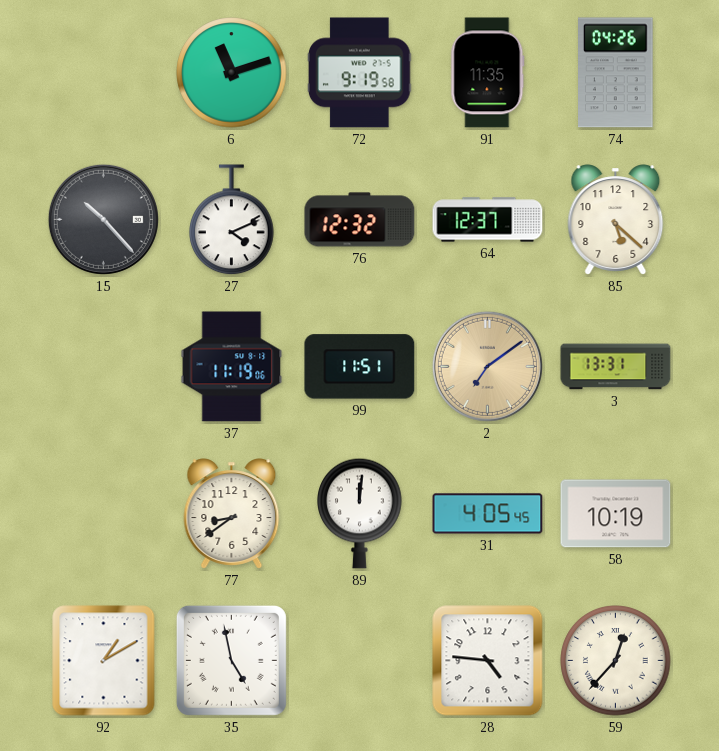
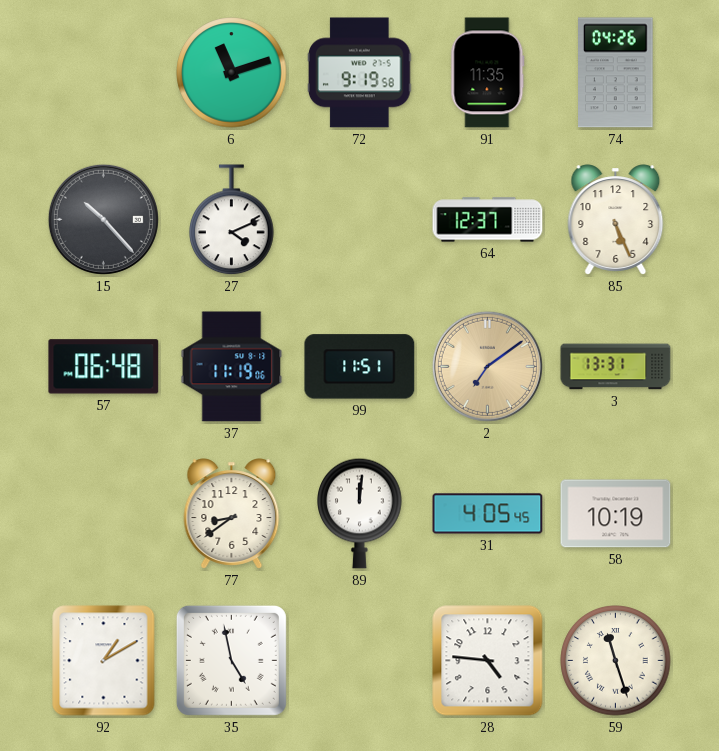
76: 12:32 -> none
85: 5:22 -> 5:26
57: none -> 06:48
59: 12:37 -> 11:27
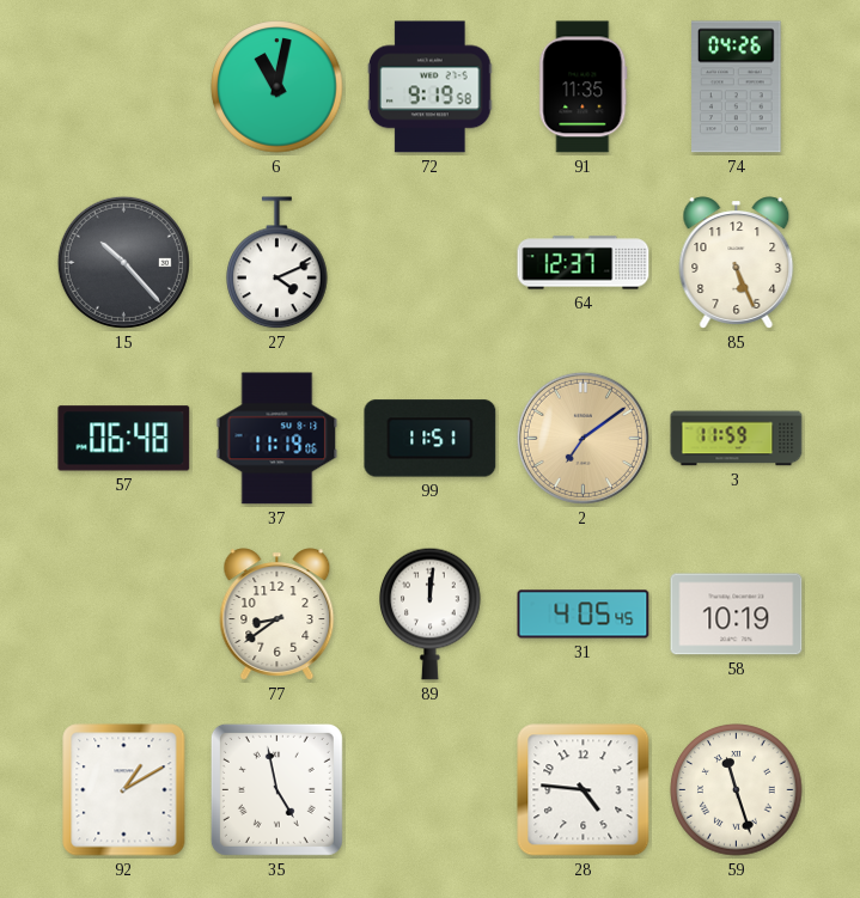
6: 11:12 -> 11:02
3: 13:31 -> 11:59
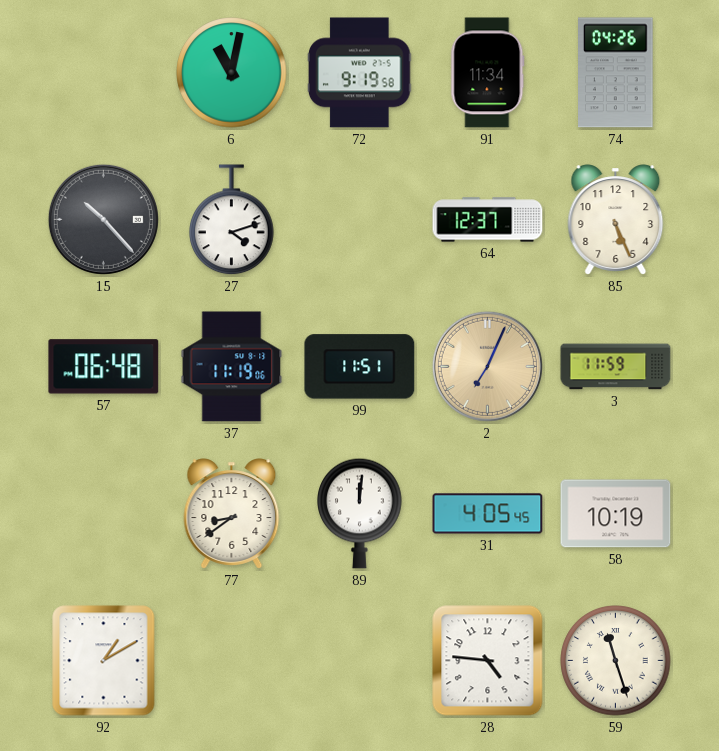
91: 11:35 -> 11:34
27: 4:11 -> 4:12
2: 7:09 -> 7:04
35: 4:58 -> none
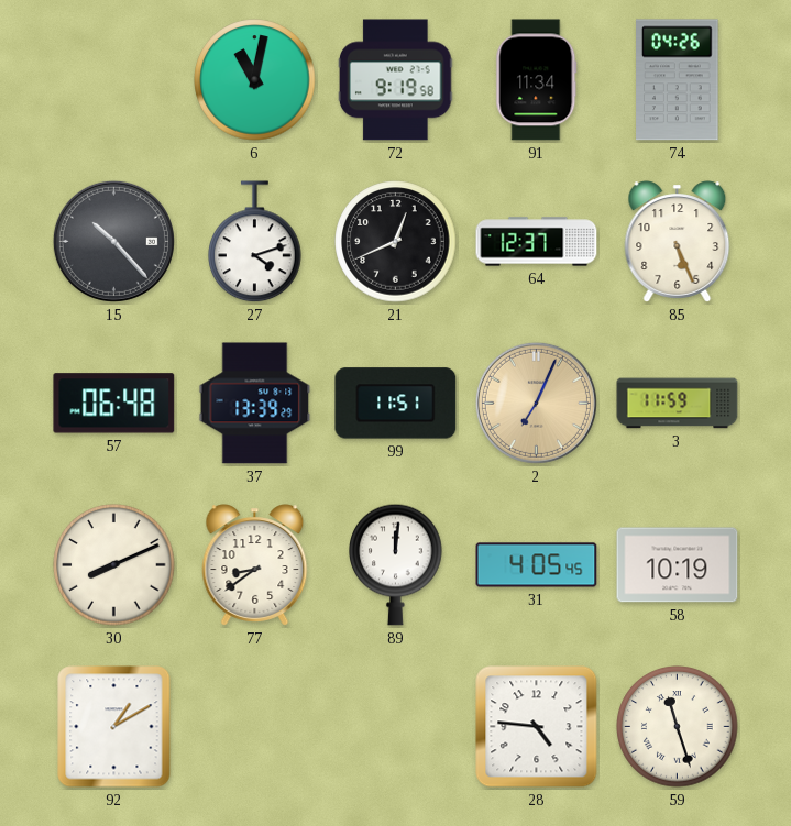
21: none -> 12:41
37: 11:19 -> 13:39
30: none -> 8:11
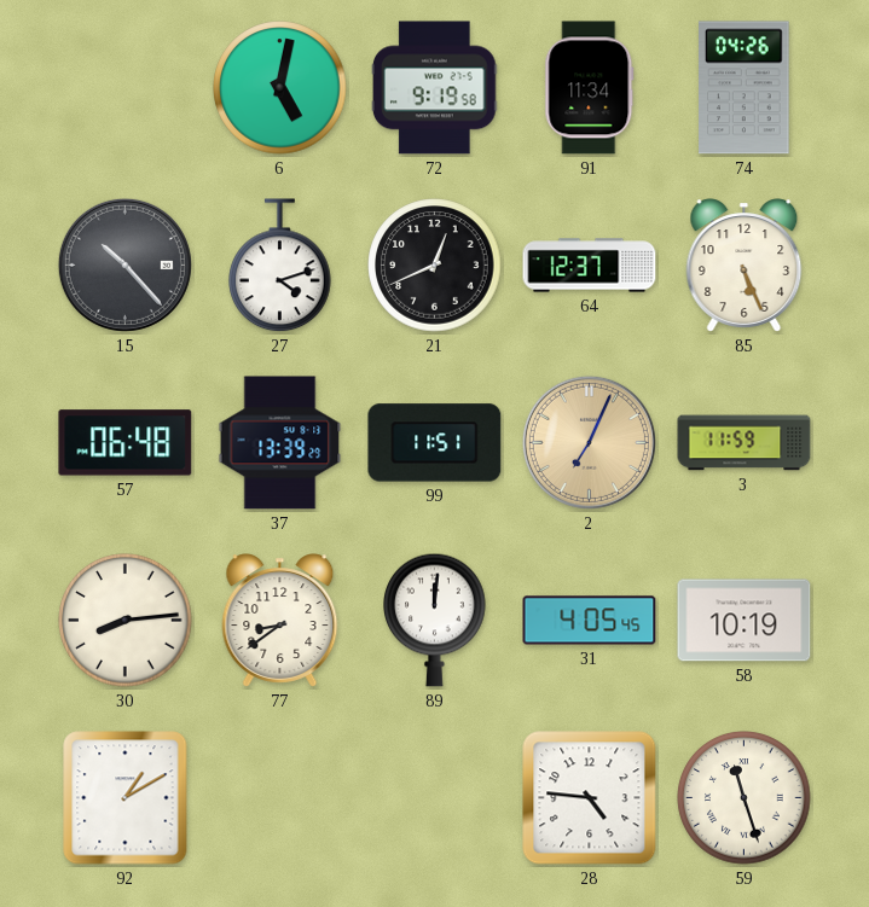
6: 11:02 -> 5:02
30: 8:11 -> 8:14
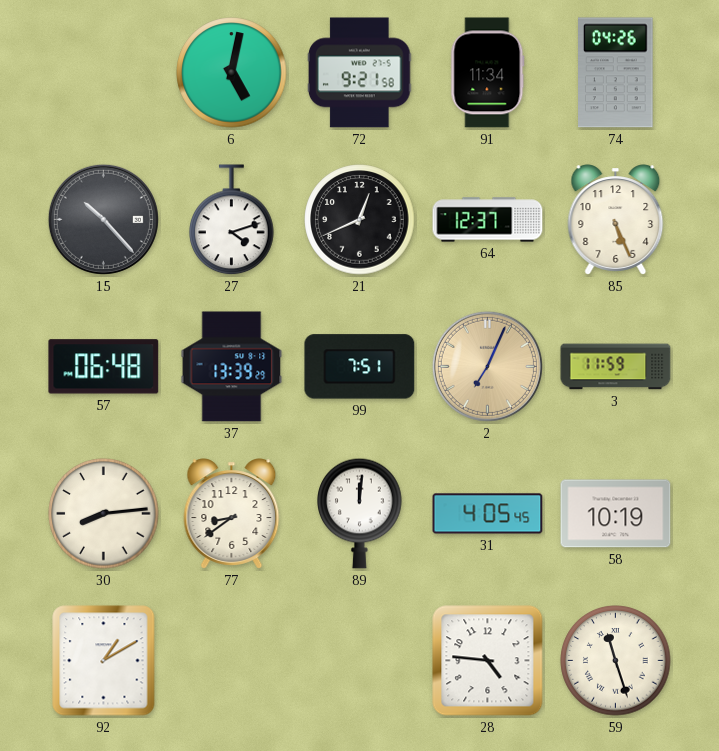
72: 9:19 -> 9:21
99: 11:51 -> 7:51
